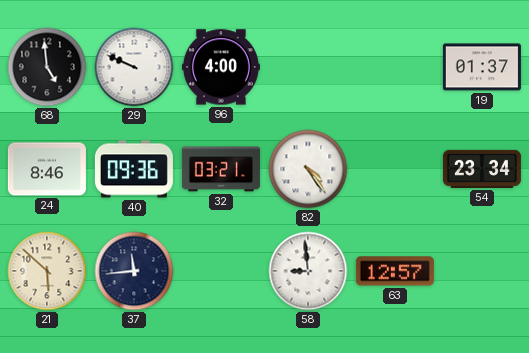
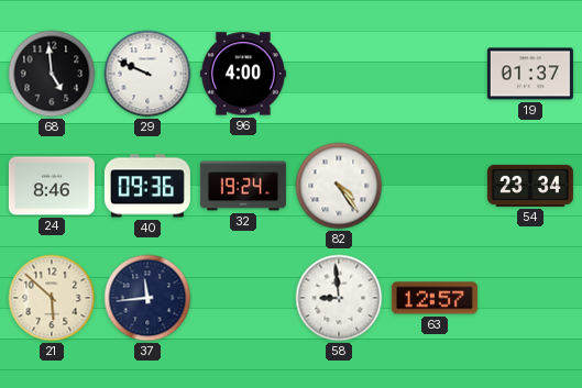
32: 03:21 -> 19:24
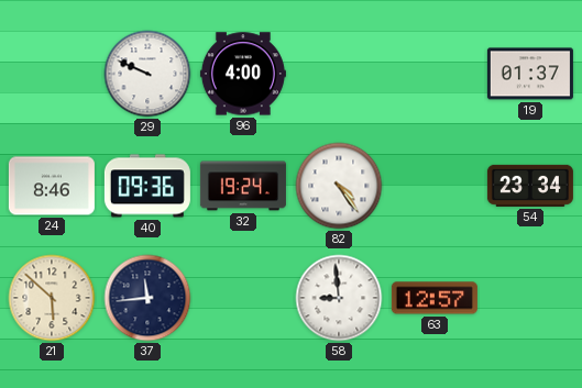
68: 4:59 -> none
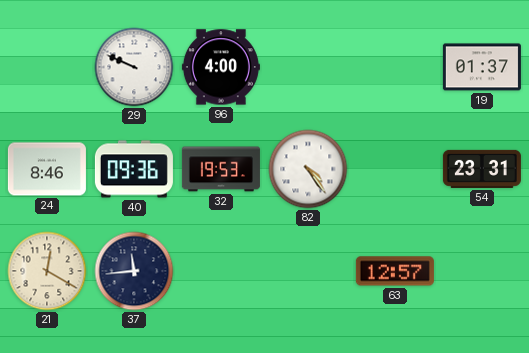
32: 19:24 -> 19:53
54: 23:34 -> 23:31
21: 5:52 -> 12:20
58: 8:59 -> none
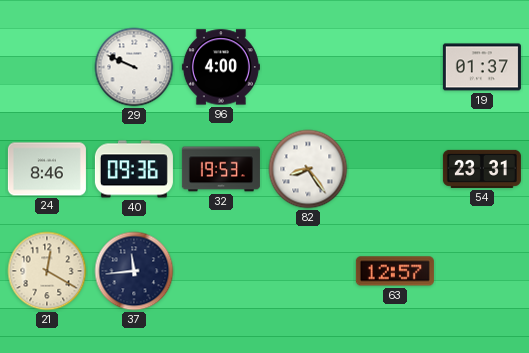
82: 4:24 -> 8:24
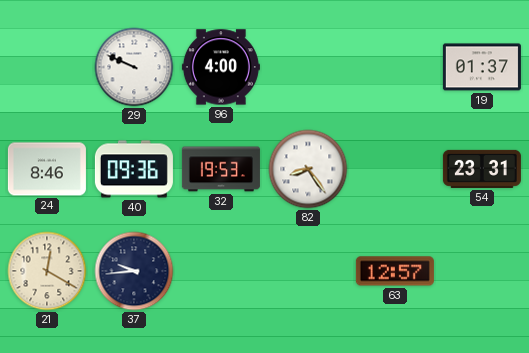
37: 11:44 -> 9:44
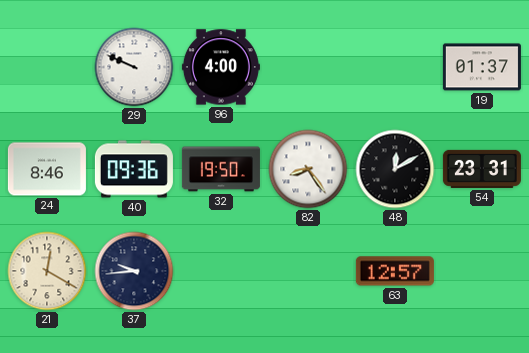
32: 19:53 -> 19:50
48: none -> 12:10
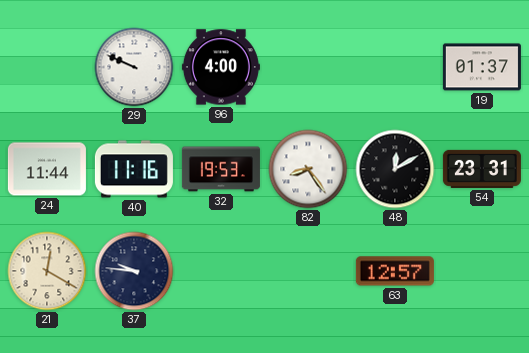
24: 8:46 -> 11:44
40: 09:36 -> 11:16
32: 19:50 -> 19:53
37: 9:44 -> 9:46
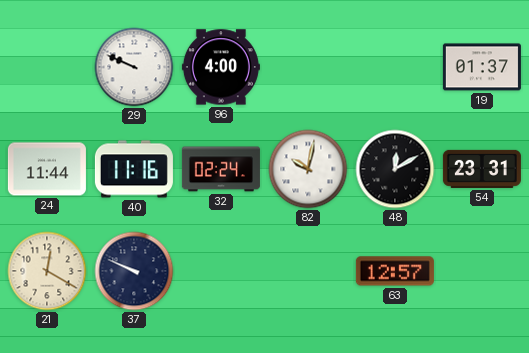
32: 19:53 -> 02:24
82: 8:24 -> 10:02
37: 9:46 -> 9:49
